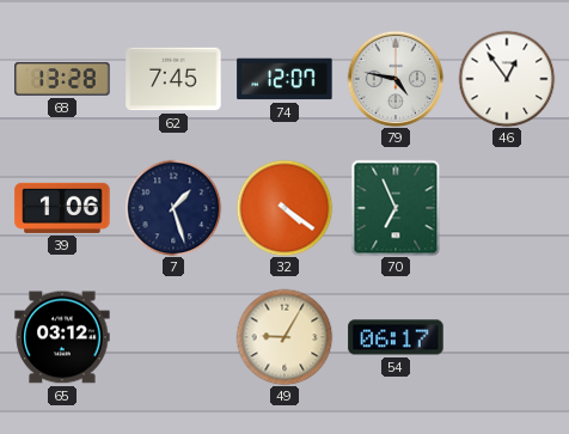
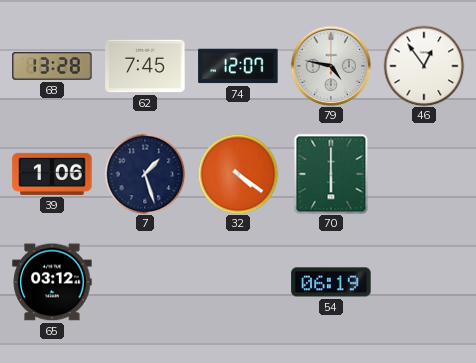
70: 6:56 -> 6:00
49: 9:05 -> none
54: 06:17 -> 06:19
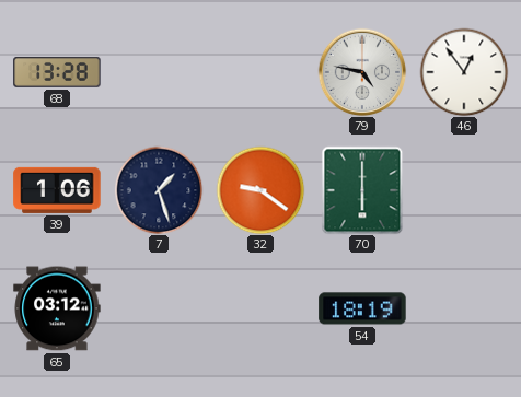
62: 7:45 -> none
74: 12:07 -> none
32: 4:21 -> 9:21
54: 06:19 -> 18:19
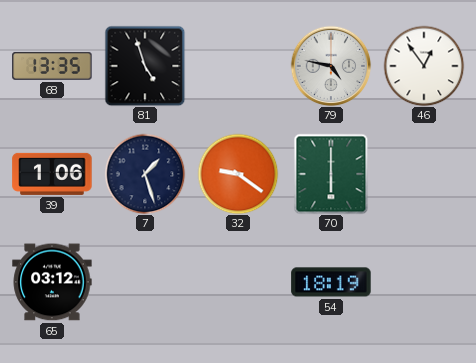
68: 13:28 -> 13:35
81: none -> 4:57
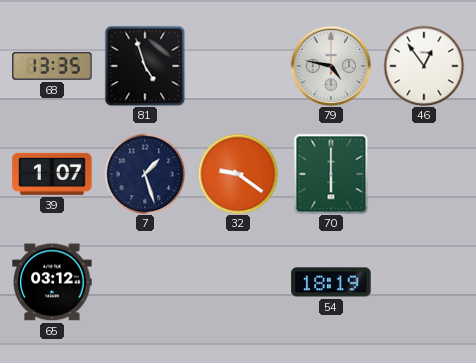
39: 1:06 -> 1:07
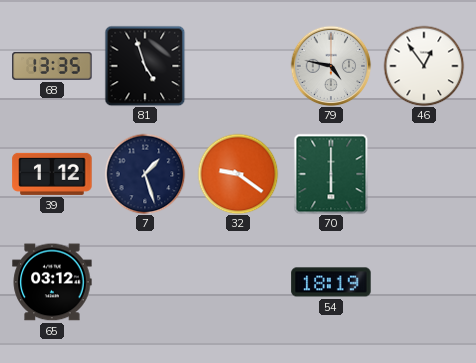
39: 1:07 -> 1:12
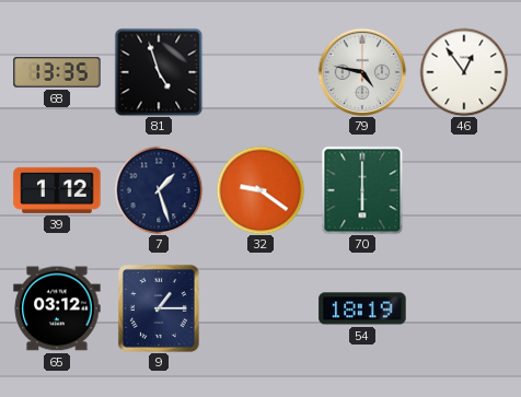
9: none -> 1:15
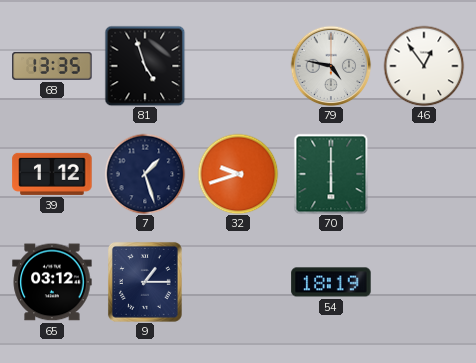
32: 9:21 -> 9:42
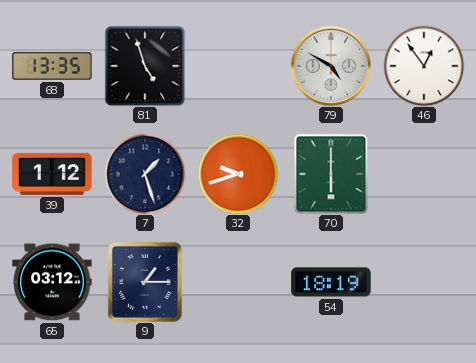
79: 4:47 -> 4:50
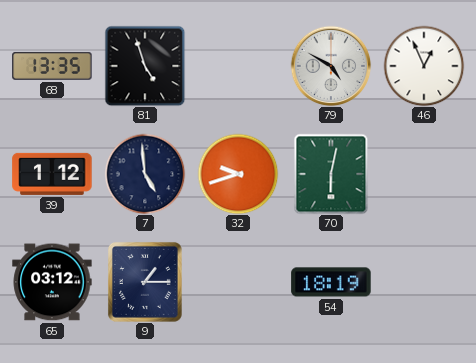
46: 12:54 -> 12:56
7: 1:27 -> 4:59
70: 6:00 -> 6:02
